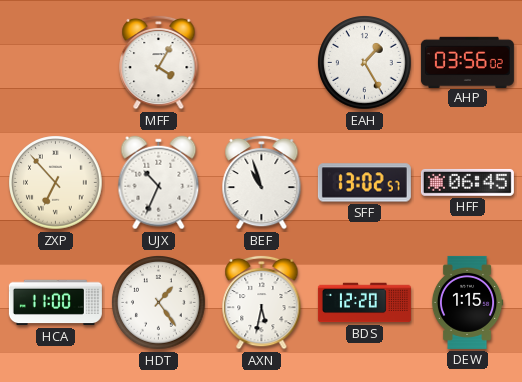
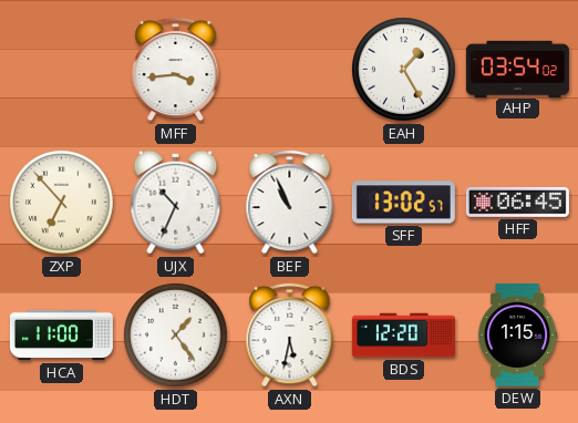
MFF: 4:05 -> 3:44
AHP: 03:56 -> 03:54
BEF: 10:57 -> 10:56
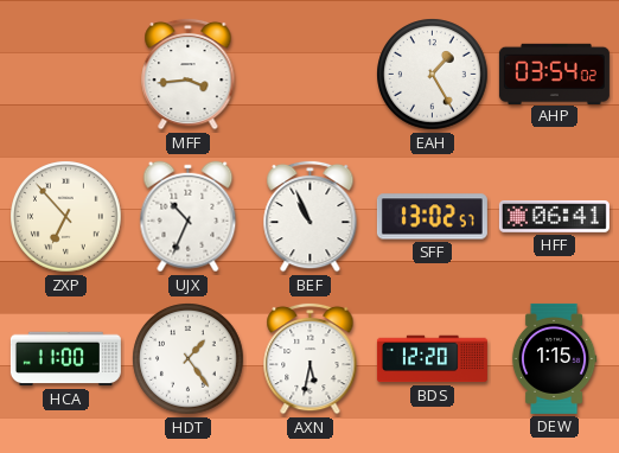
HFF: 06:45 -> 06:41
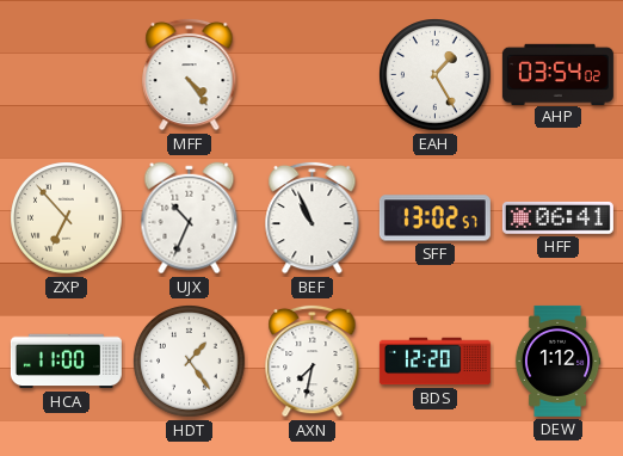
MFF: 3:44 -> 4:24
AXN: 5:32 -> 7:32
DEW: 1:15 -> 1:12
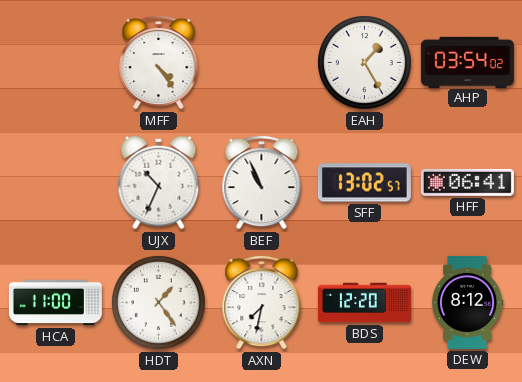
ZXP: 6:53 -> none
DEW: 1:12 -> 8:12
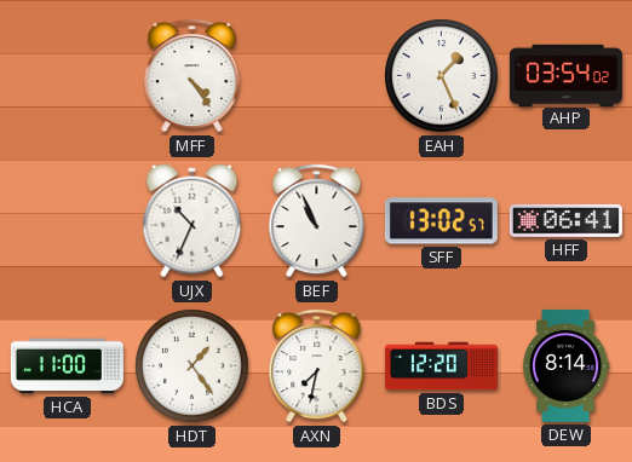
EAH: 1:25 -> 1:26
DEW: 8:12 -> 8:14
